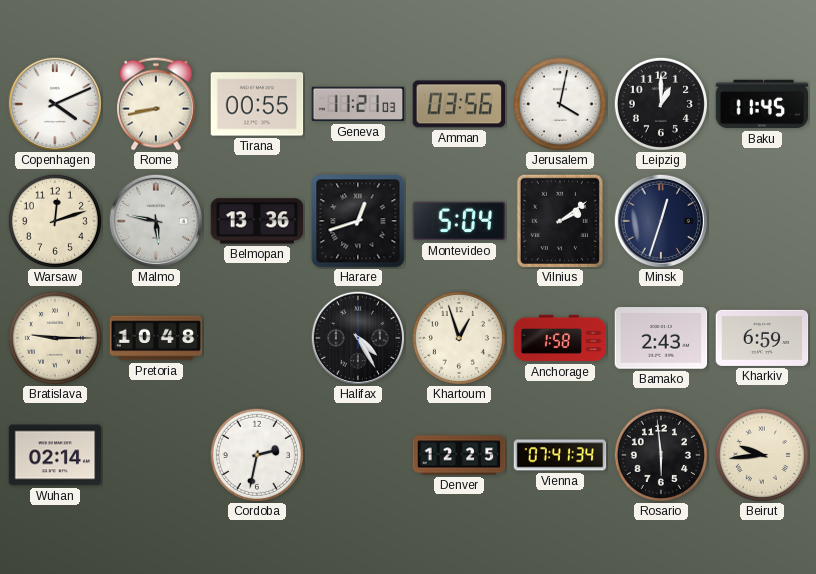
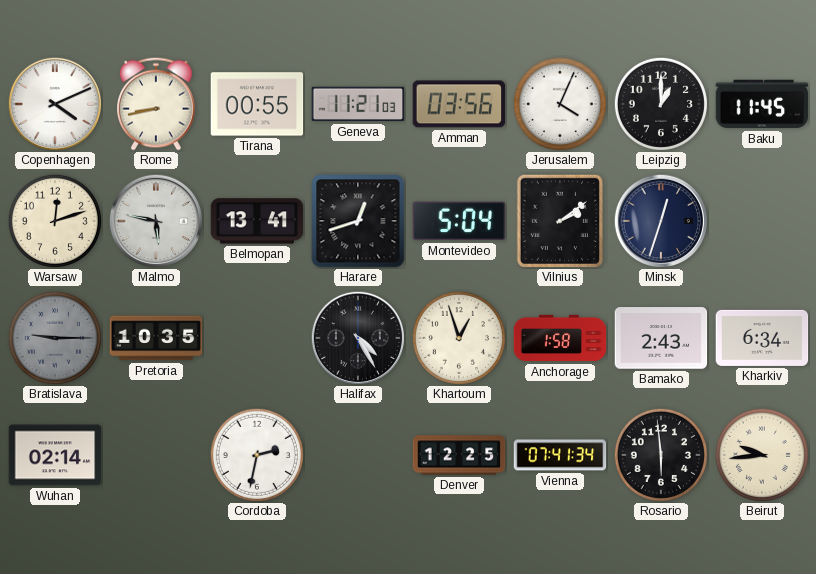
Jerusalem: 4:02 -> 4:04
Belmopan: 13:36 -> 13:41
Bratislava dial: cream -> grey
Pretoria: 10:48 -> 10:35
Kharkiv: 6:59 -> 6:34
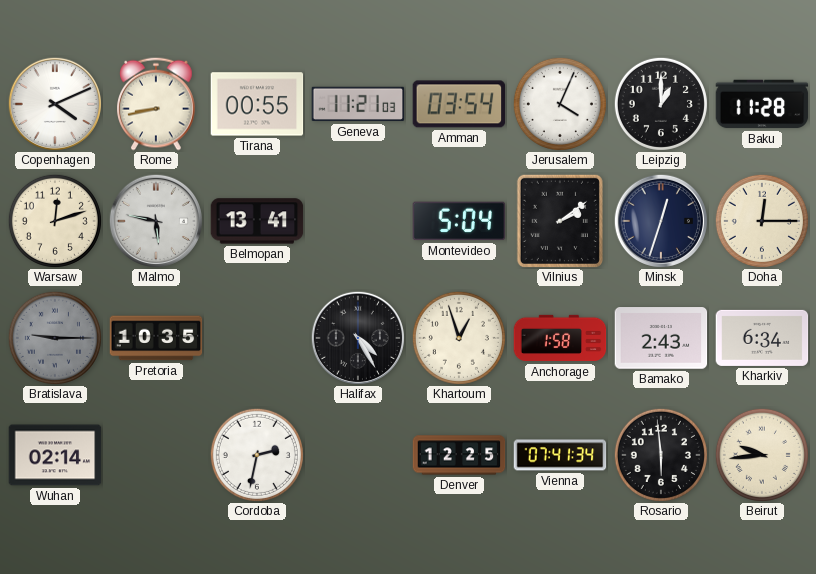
Amman: 03:56 -> 03:54
Baku: 11:45 -> 11:28
Harare: 12:42 -> none
Doha: none -> 12:15
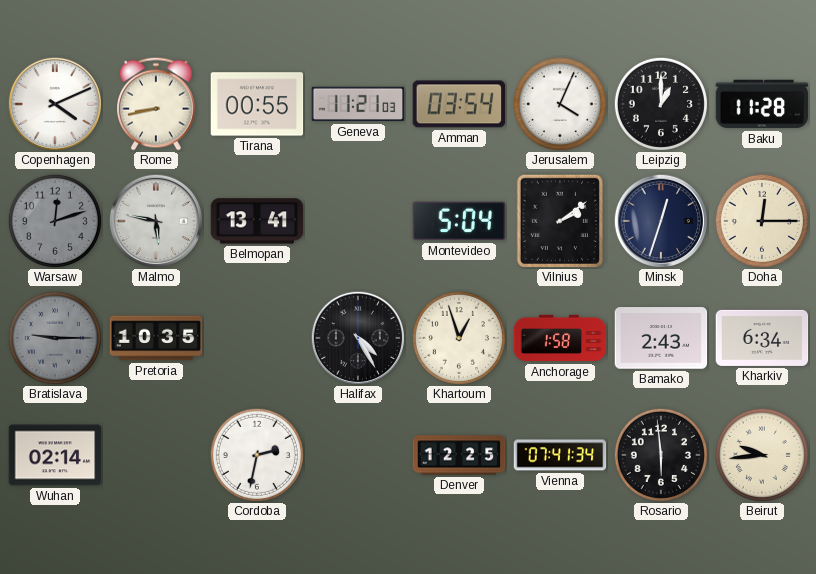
Warsaw dial: cream -> grey
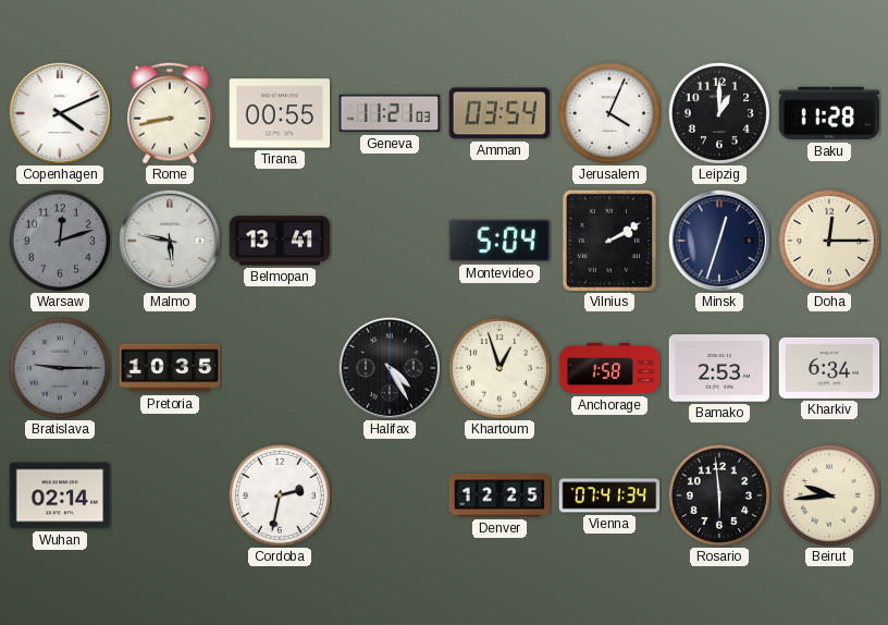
Vilnius: 2:09 -> 2:10
Bamako: 2:43 -> 2:53
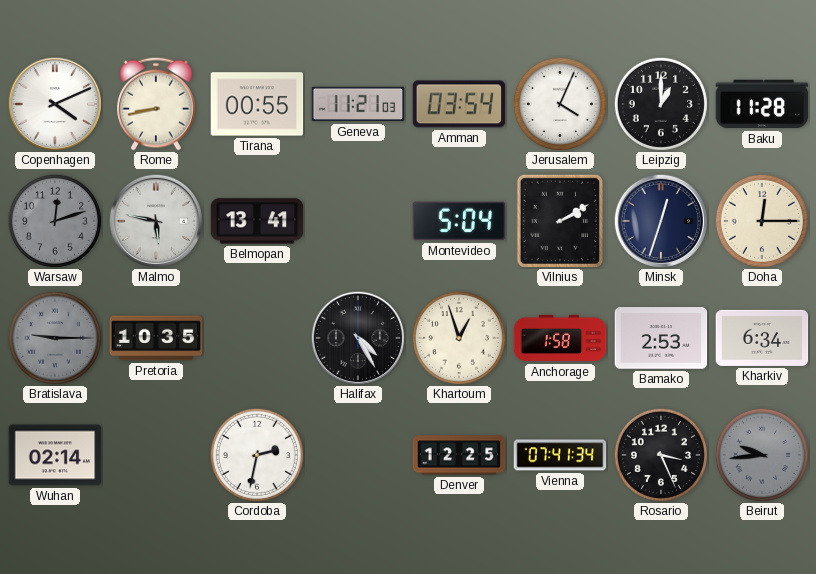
Rosario: 5:59 -> 3:26
Beirut dial: cream -> grey
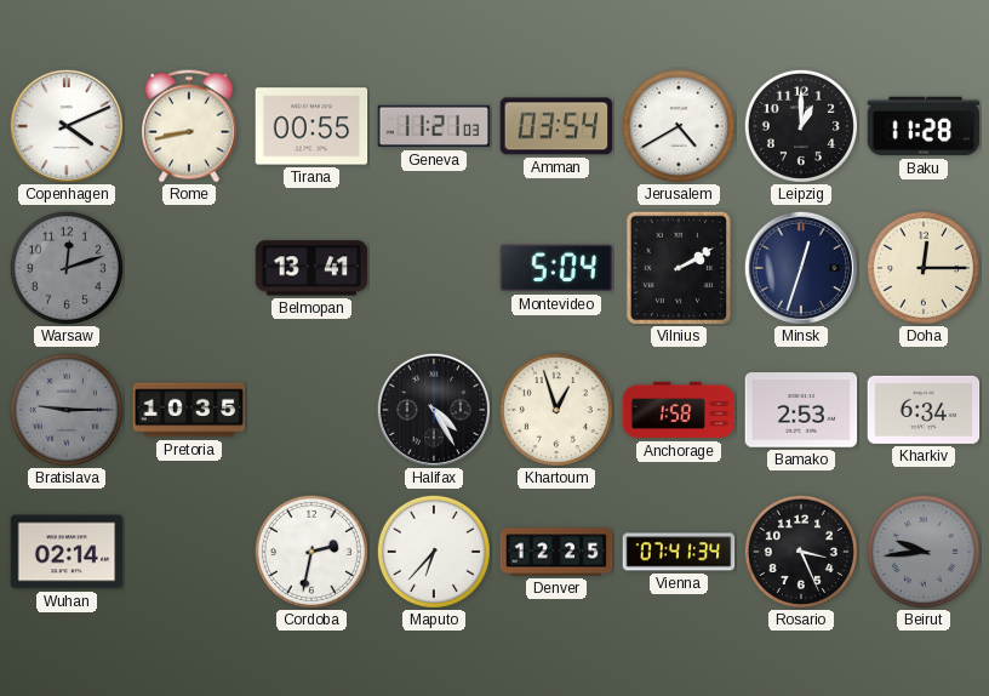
Jerusalem: 4:04 -> 4:40
Malmo: 5:47 -> none
Maputo: none -> 6:37
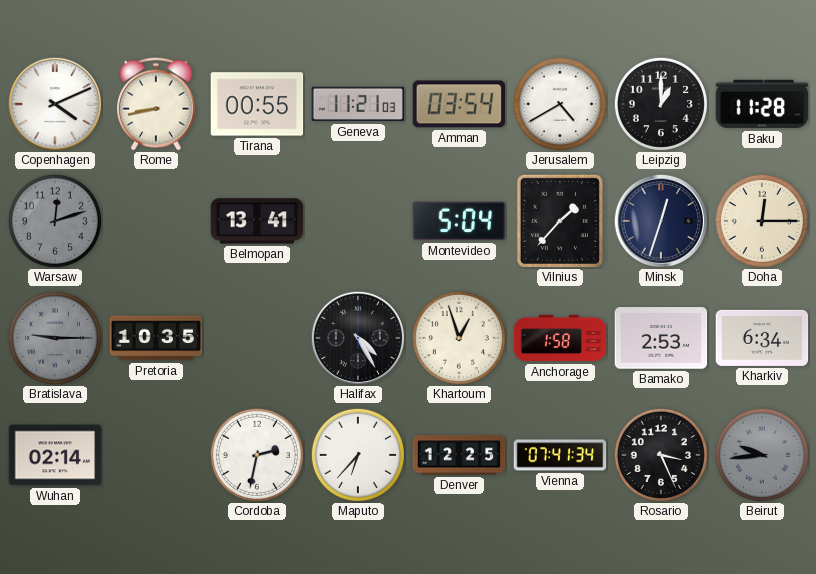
Vilnius: 2:10 -> 1:37
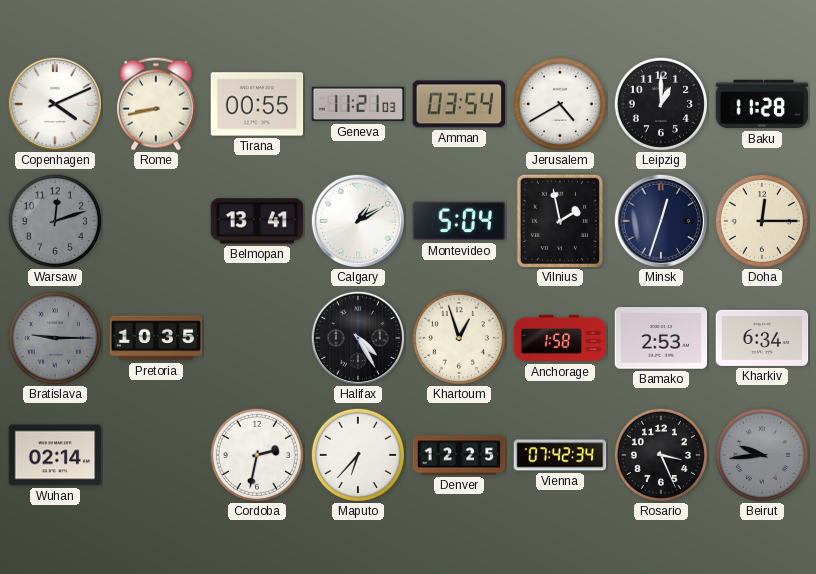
Calgary: none -> 1:10
Vilnius: 1:37 -> 1:58
Vienna: 07:41 -> 07:42
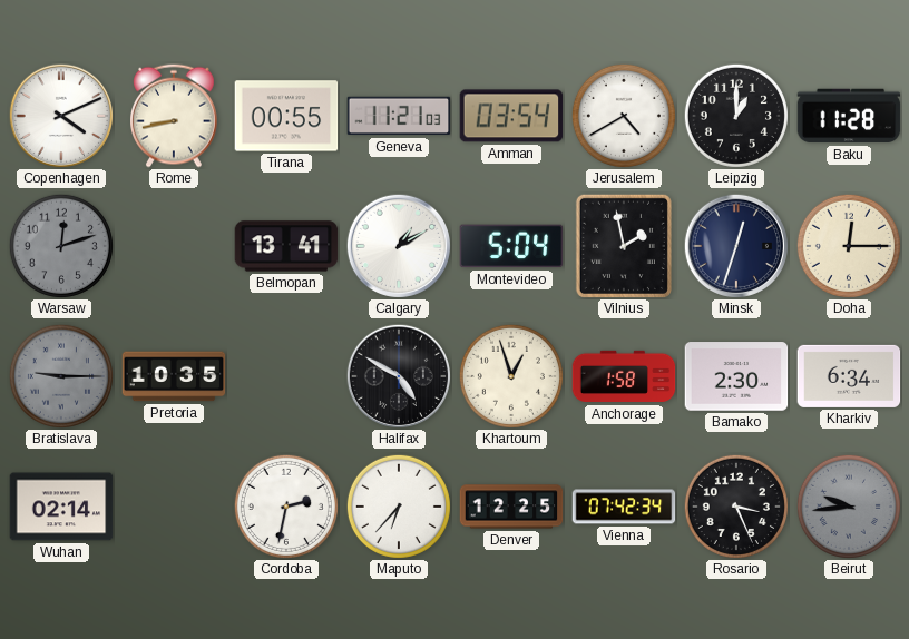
Halifax: 4:25 -> 4:50
Bamako: 2:53 -> 2:30
